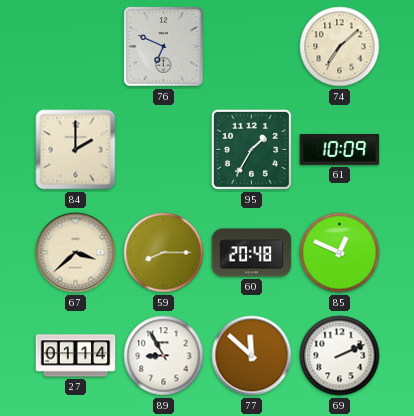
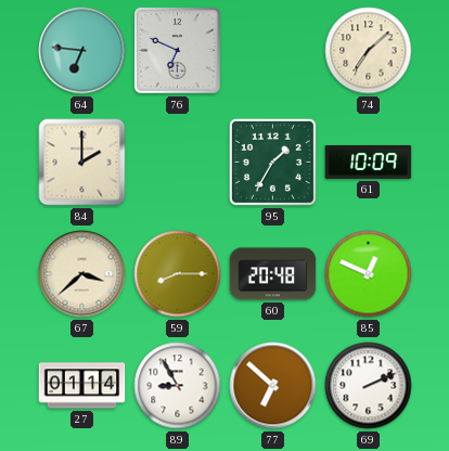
64: none -> 6:46
77: 11:52 -> 6:52
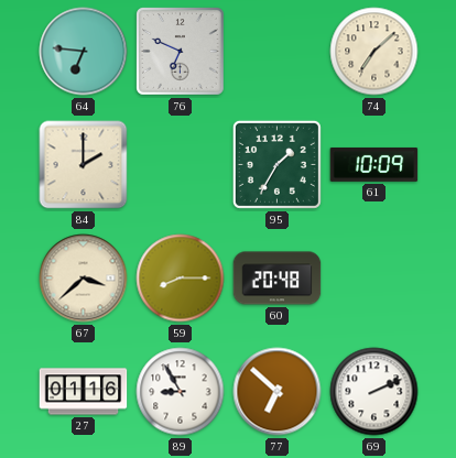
85: 12:49 -> none
27: 01:14 -> 01:16
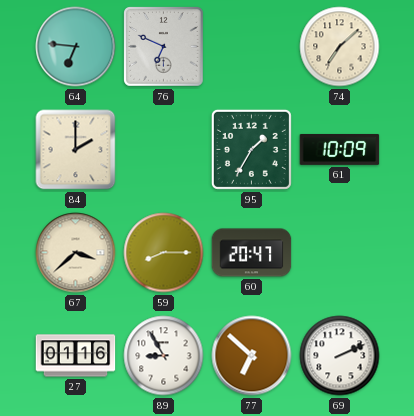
60: 20:48 -> 20:47
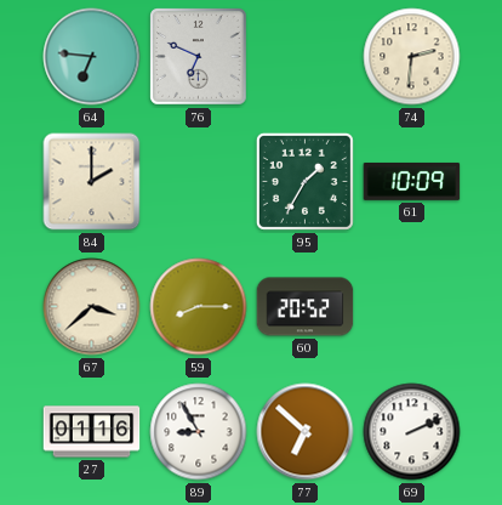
74: 7:08 -> 2:31
60: 20:47 -> 20:52
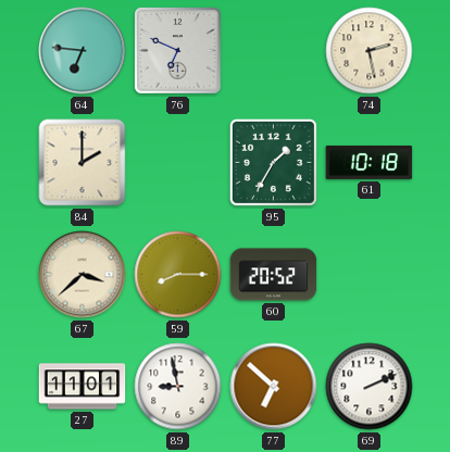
74: 2:31 -> 2:28
61: 10:09 -> 10:18
27: 01:16 -> 11:01
89: 8:55 -> 8:58
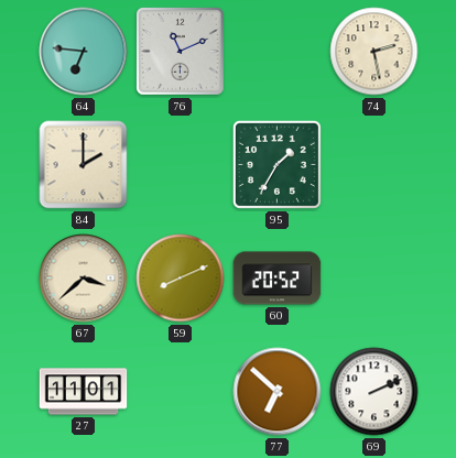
76: 6:49 -> 11:11
61: 10:18 -> none
59: 8:15 -> 8:11
89: 8:58 -> none
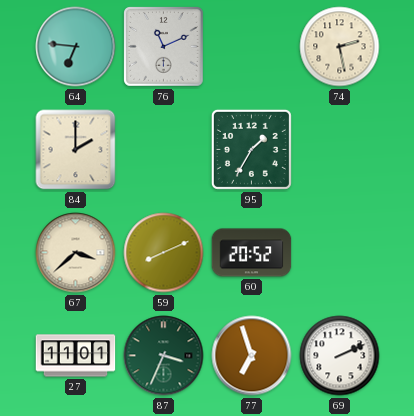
87: none -> 3:34
77: 6:52 -> 6:57
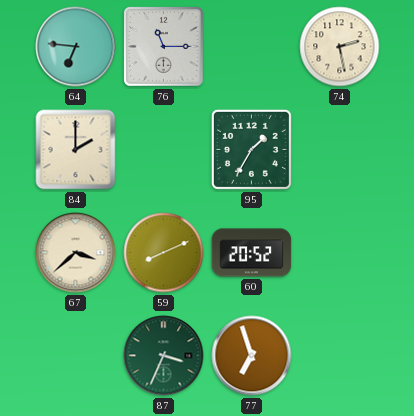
76: 11:11 -> 11:15
27: 11:01 -> none
69: 2:11 -> none
